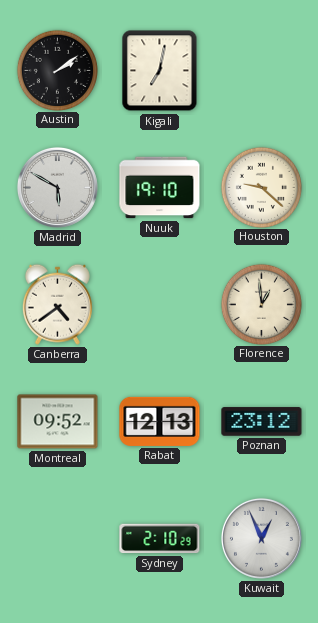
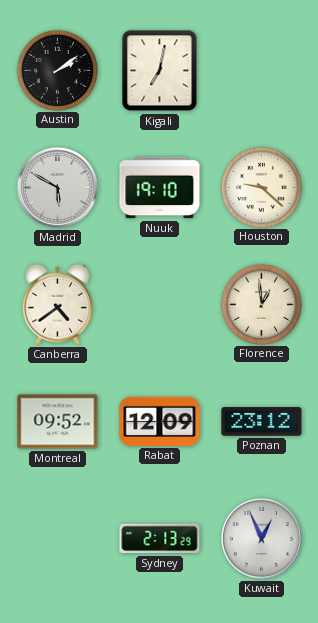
Rabat: 12:13 -> 12:09
Sydney: 2:10 -> 2:13
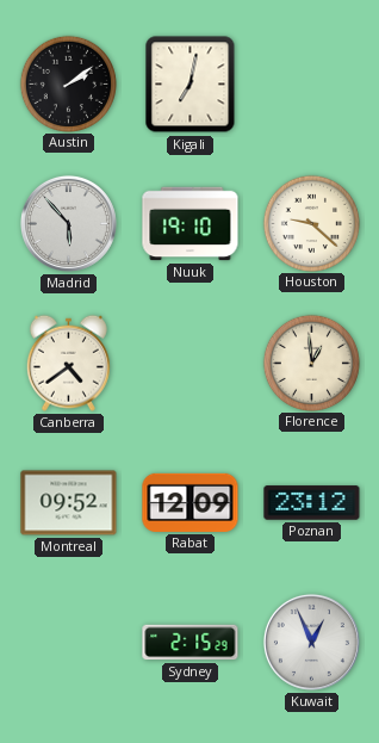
Madrid: 5:50 -> 5:53
Sydney: 2:13 -> 2:15
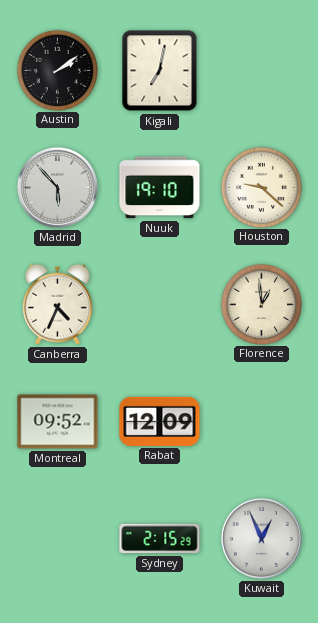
Canberra: 4:39 -> 4:34
Poznan: 23:12 -> none
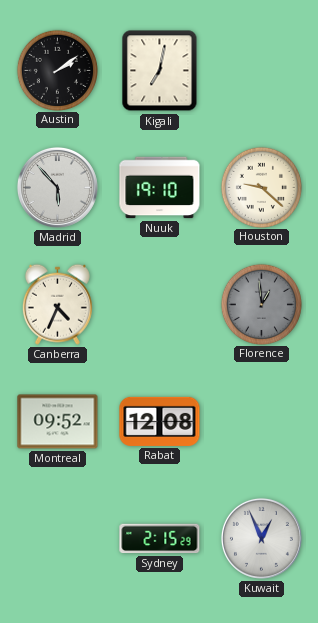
Florence dial: cream -> grey
Rabat: 12:09 -> 12:08
